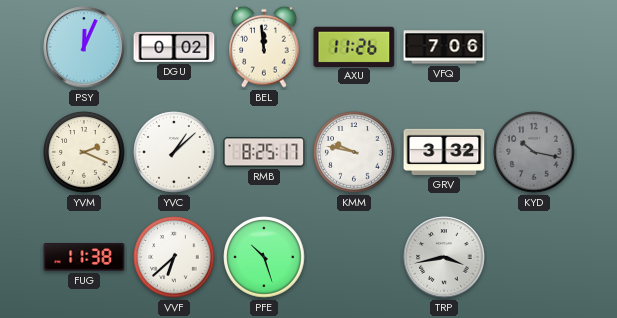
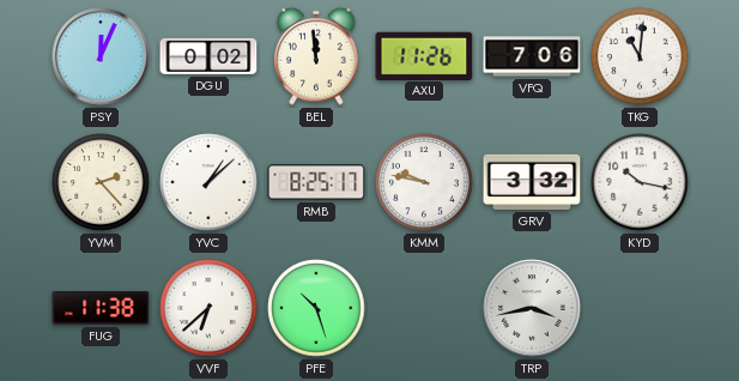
TKG: none -> 11:01
YVM: 2:19 -> 2:23
KYD dial: grey -> white
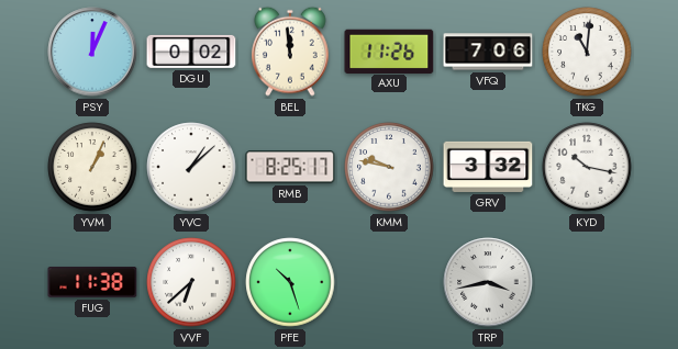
YVM: 2:23 -> 1:04
